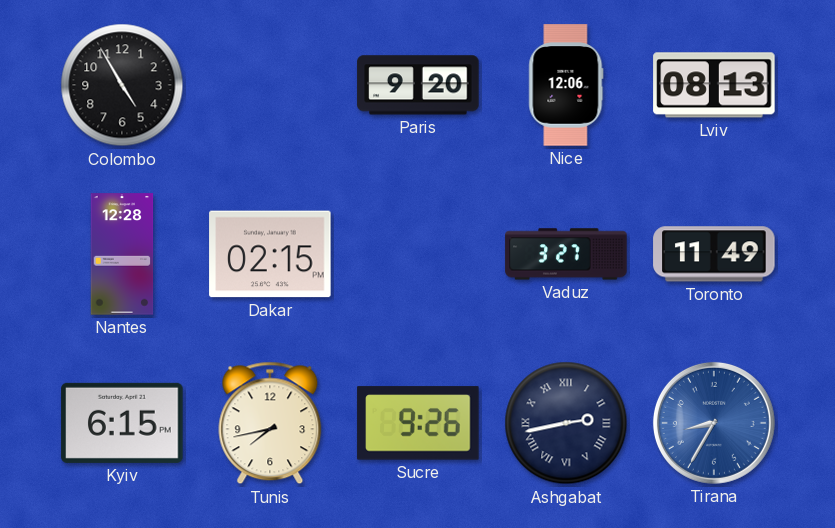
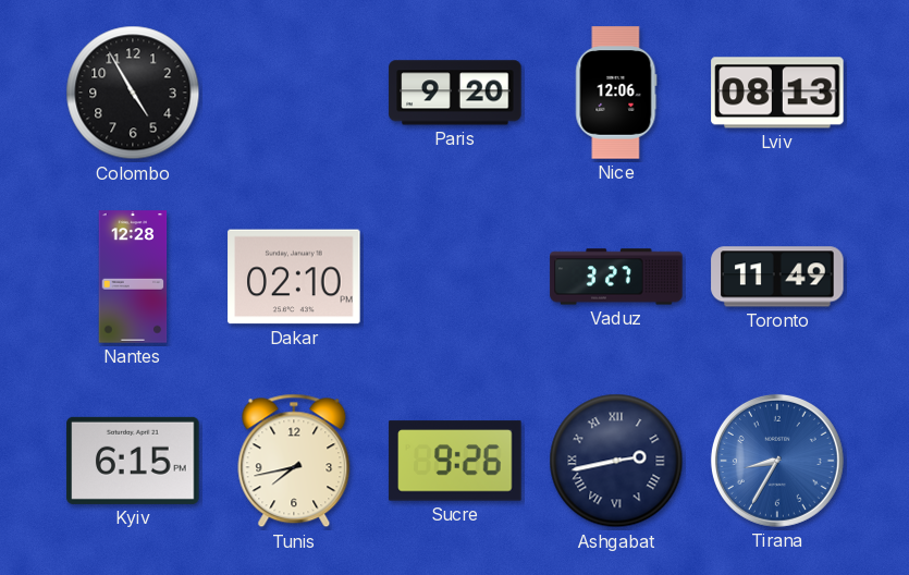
Dakar: 02:15 -> 02:10
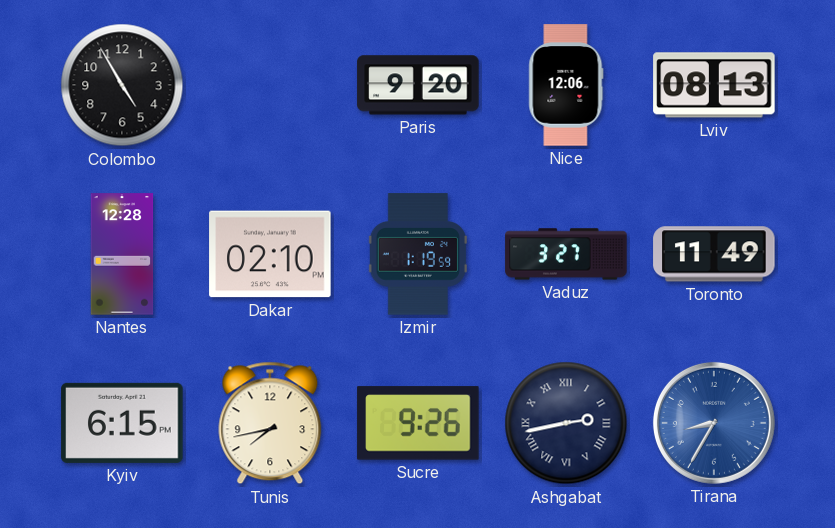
Izmir: none -> 1:19
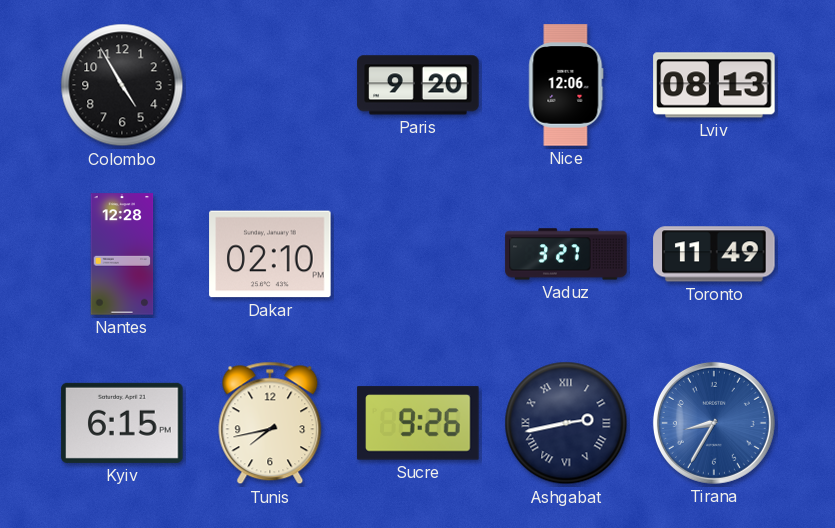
Izmir: 1:19 -> none
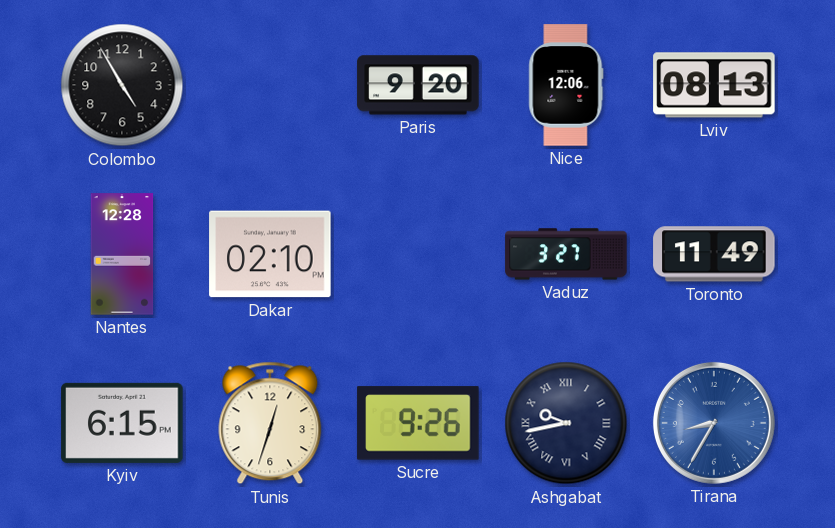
Tunis: 7:43 -> 12:33
Ashgabat: 2:43 -> 9:43
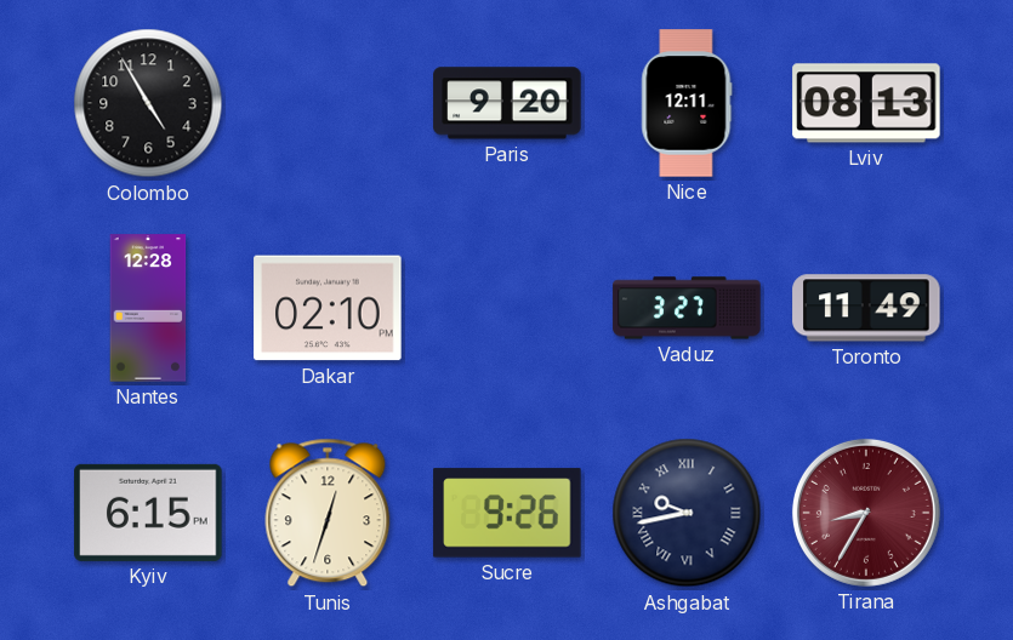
Nice: 12:06 -> 12:11
Tirana dial: blue -> burgundy
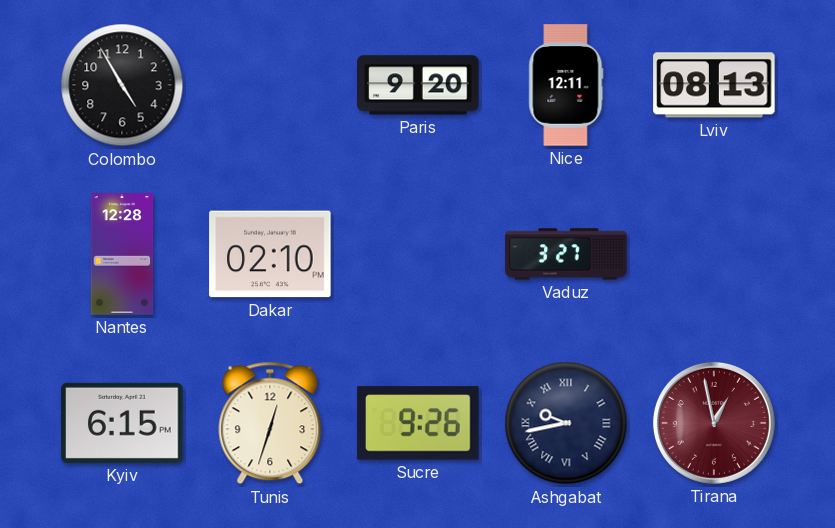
Toronto: 11:49 -> none
Tirana: 8:35 -> 12:58
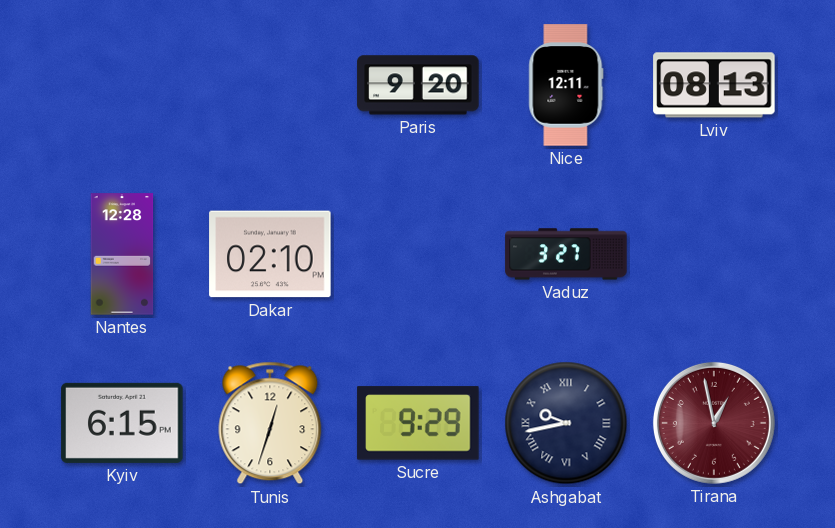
Colombo: 4:55 -> none
Sucre: 9:26 -> 9:29
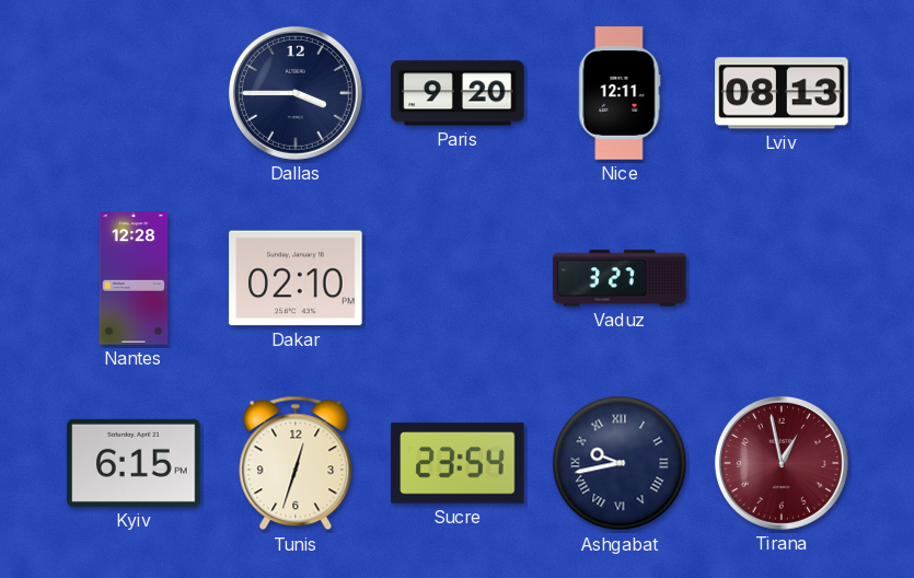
Dallas: none -> 3:45
Sucre: 9:29 -> 23:54
